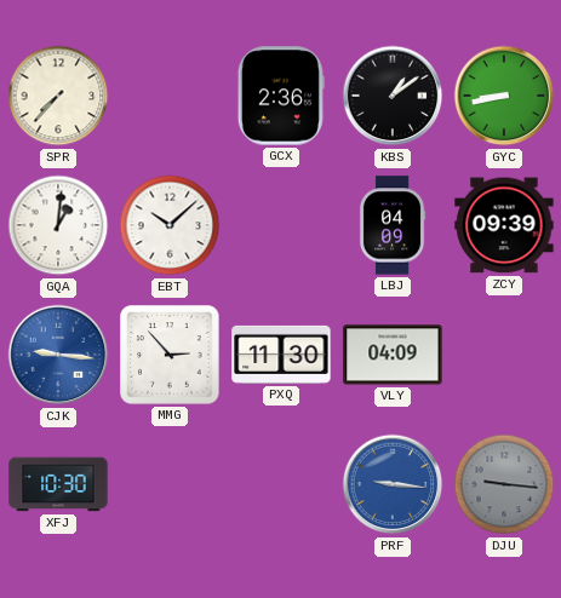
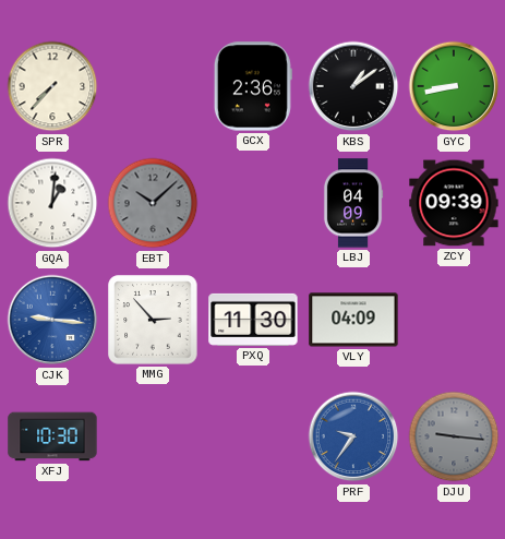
EBT dial: white -> grey
PRF: 9:16 -> 9:36
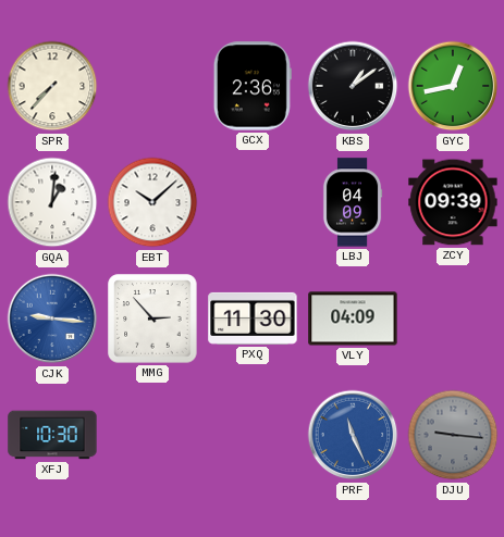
GYC: 8:43 -> 12:43
EBT dial: grey -> white
PRF: 9:36 -> 11:26
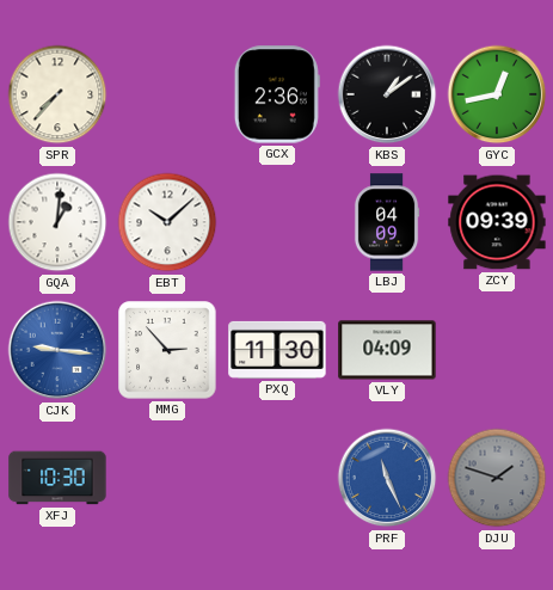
DJU: 9:16 -> 1:48
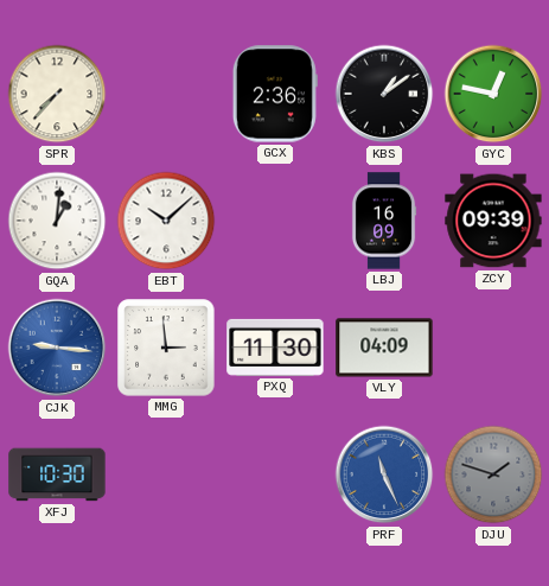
GYC: 12:43 -> 12:47
LBJ: 04:09 -> 16:09
MMG: 2:53 -> 2:59
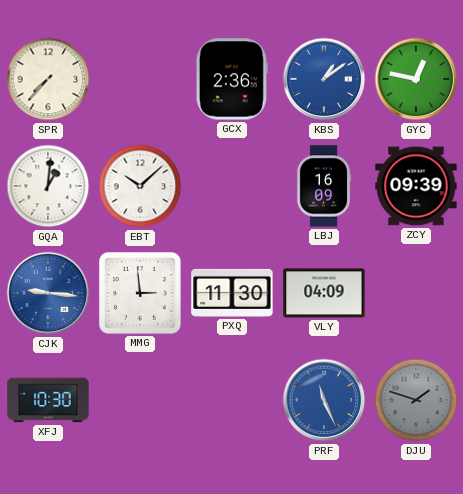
KBS dial: black -> blue
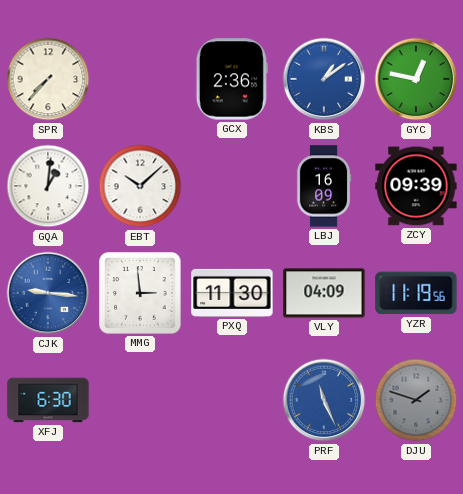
YZR: none -> 11:19
XFJ: 10:30 -> 6:30
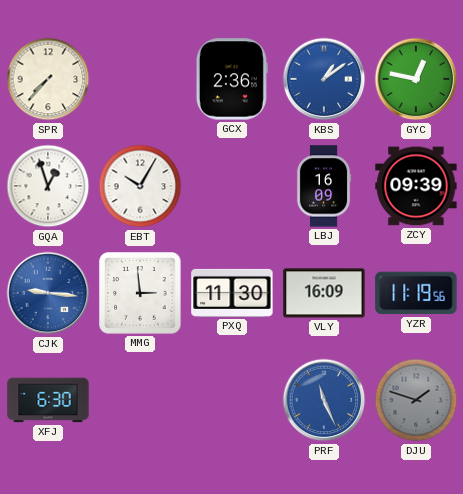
GQA: 1:01 -> 12:57
EBT: 10:08 -> 10:05
VLY: 04:09 -> 16:09
